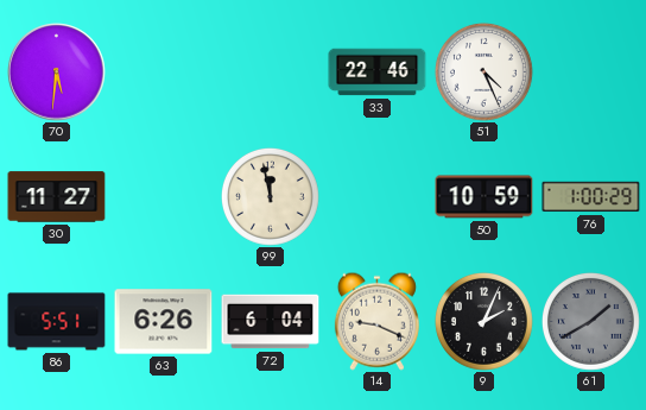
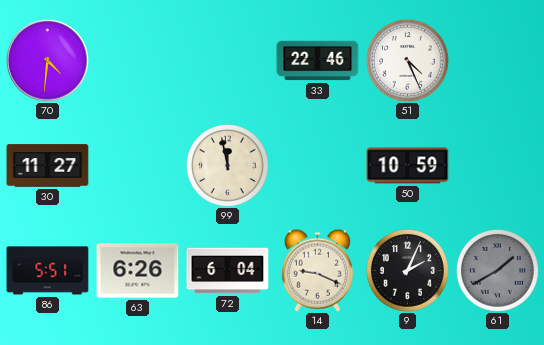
70: 5:31 -> 4:31
76: 1:00 -> none
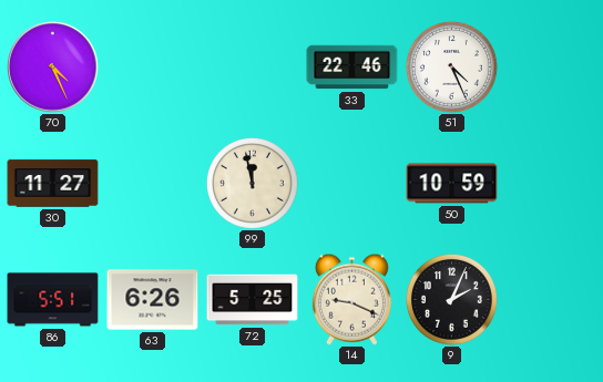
70: 4:31 -> 4:26
72: 6:04 -> 5:25
61: 1:40 -> none
